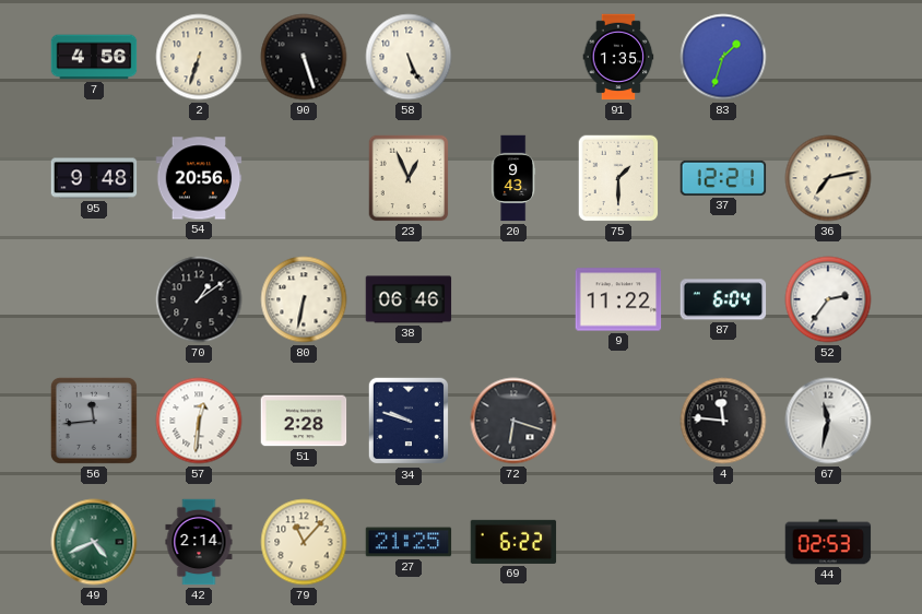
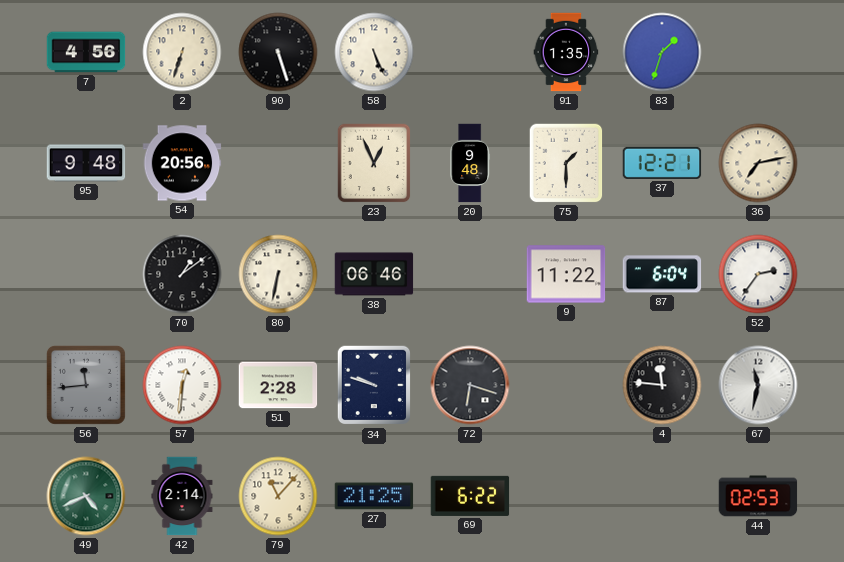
20: 9:43 -> 9:48
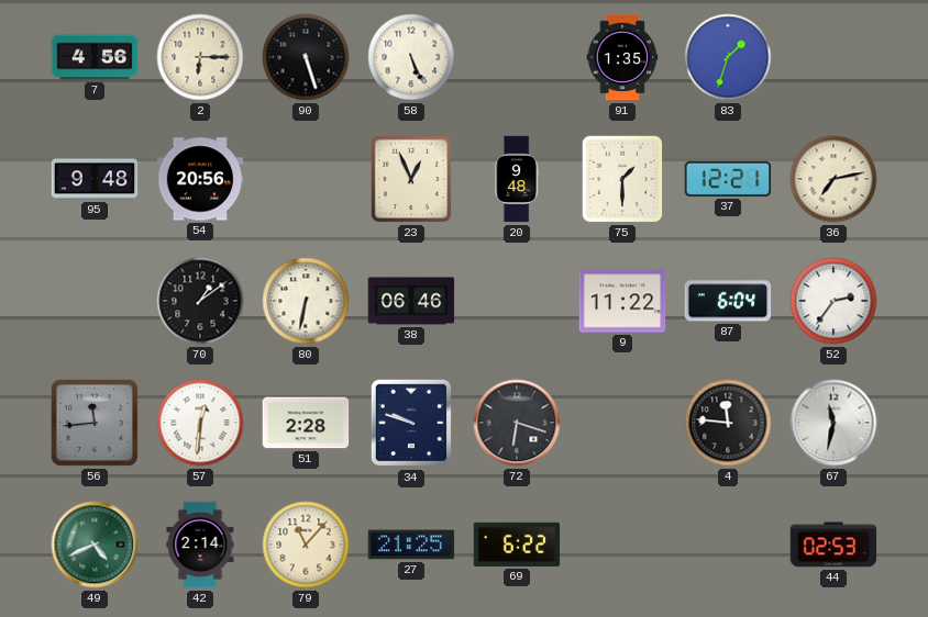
2: 6:33 -> 6:15
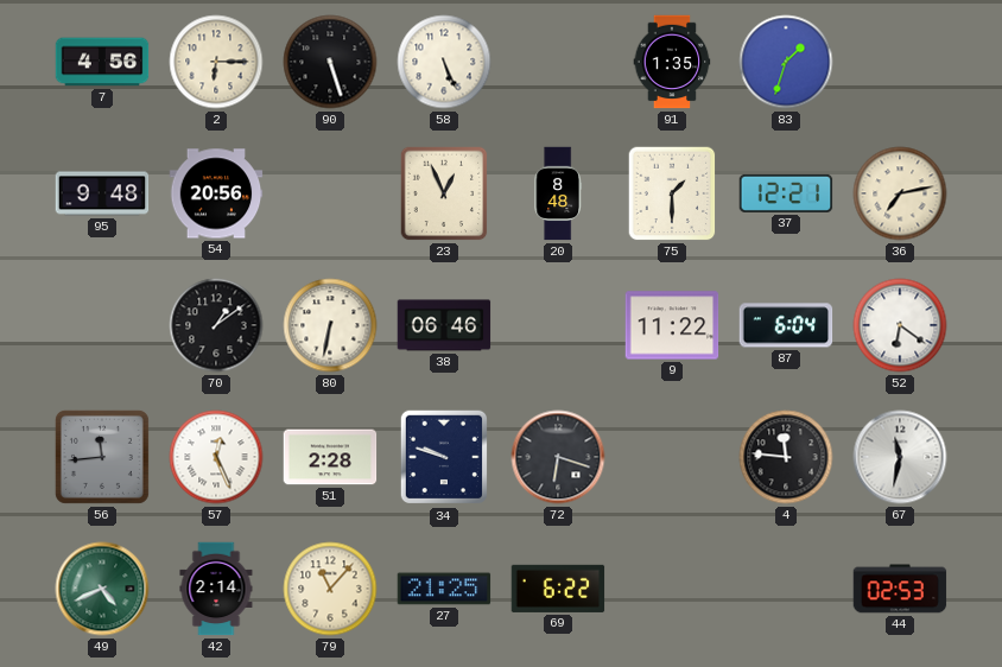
20: 9:48 -> 8:48
52: 2:36 -> 6:21
57: 12:31 -> 12:26
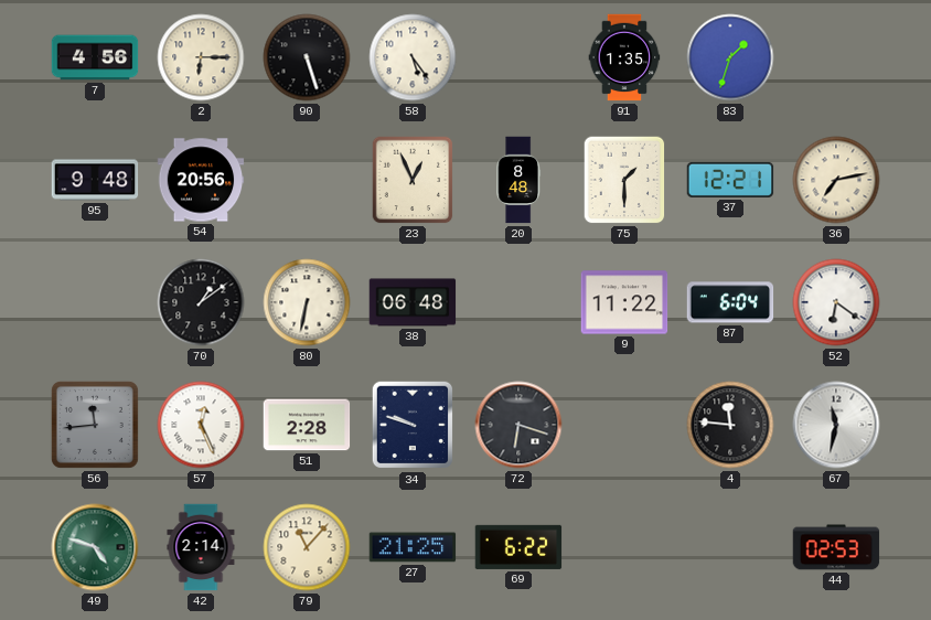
58: 5:26 -> 5:24
38: 06:46 -> 06:48
49: 4:41 -> 4:48
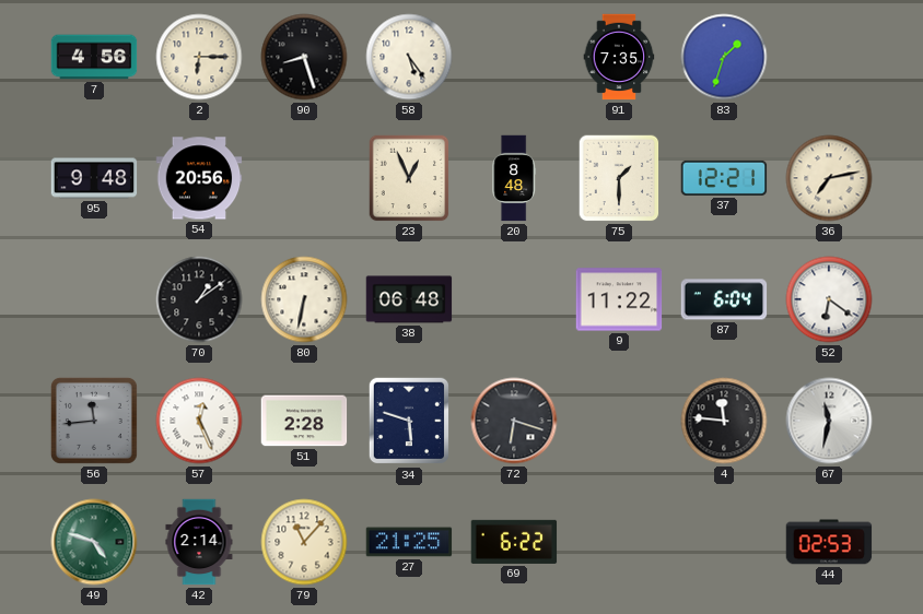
90: 5:27 -> 8:27
91: 1:35 -> 7:35
34: 9:48 -> 5:48
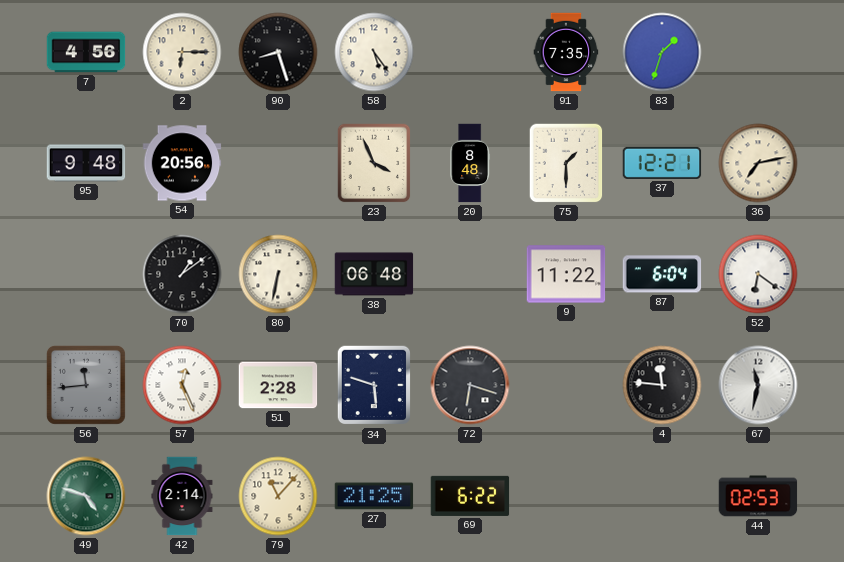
23: 12:56 -> 3:56
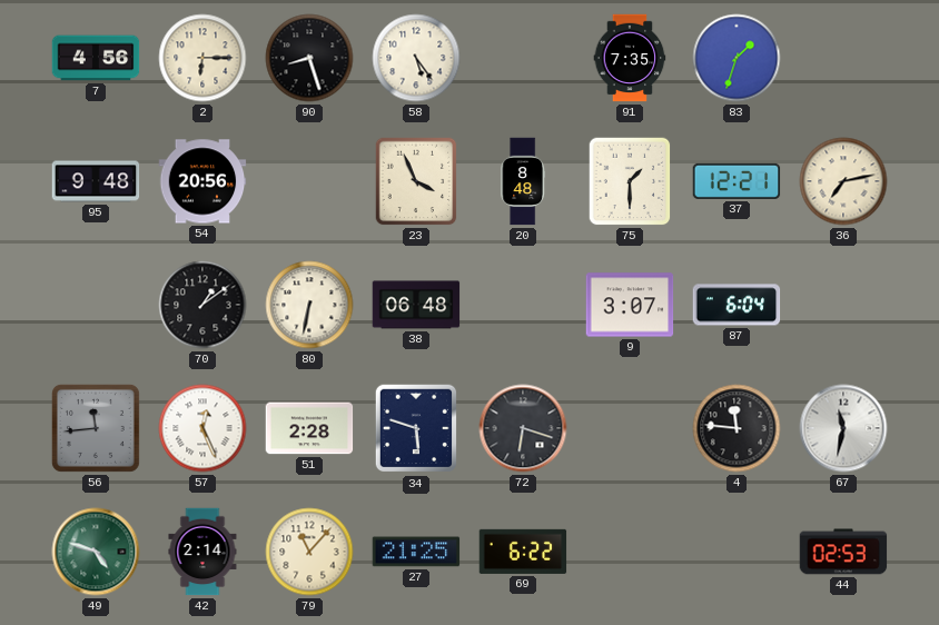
9: 11:22 -> 3:07
52: 6:21 -> none
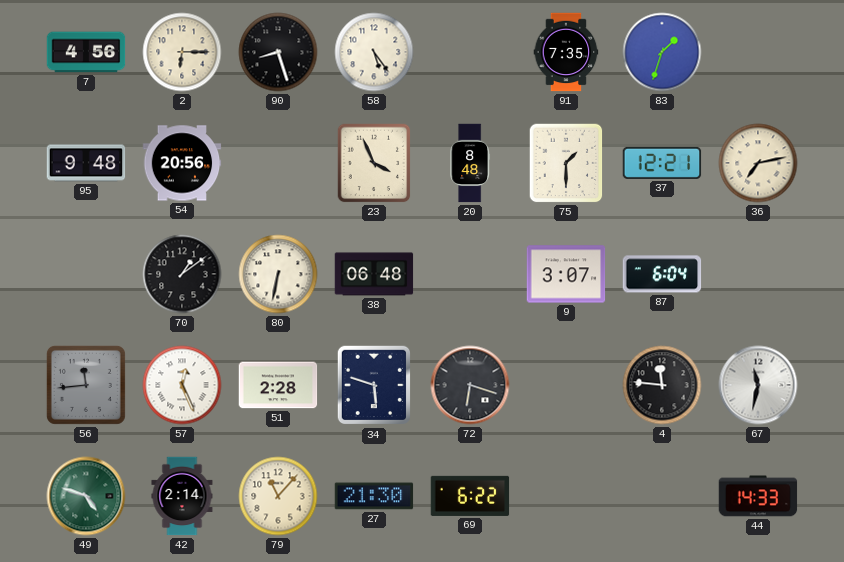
27: 21:25 -> 21:30
44: 02:53 -> 14:33
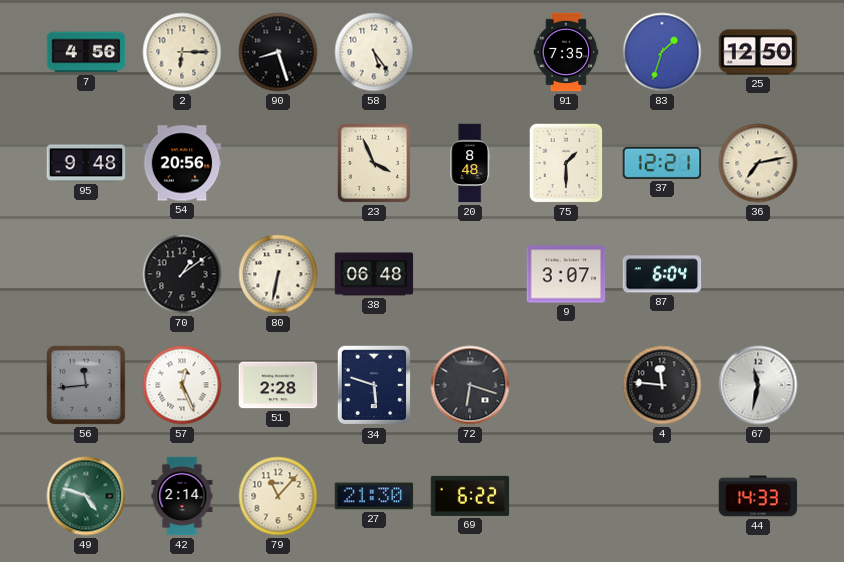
25: none -> 12:50
